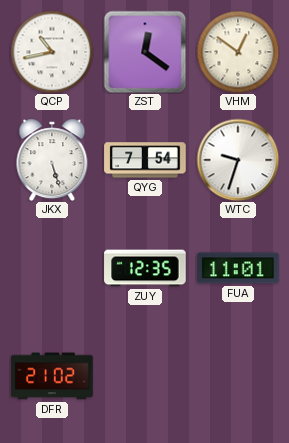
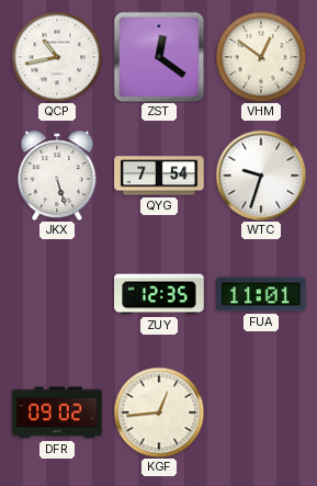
DFR: 21:02 -> 09:02
KGF: none -> 12:44
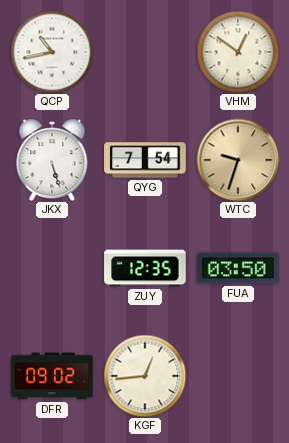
ZST: 12:21 -> none
WTC dial: white -> champagne
FUA: 11:01 -> 03:50
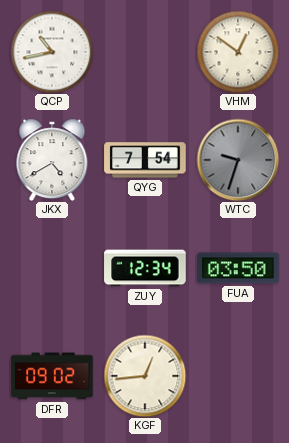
JKX: 5:27 -> 4:40
WTC dial: champagne -> grey
ZUY: 12:35 -> 12:34
